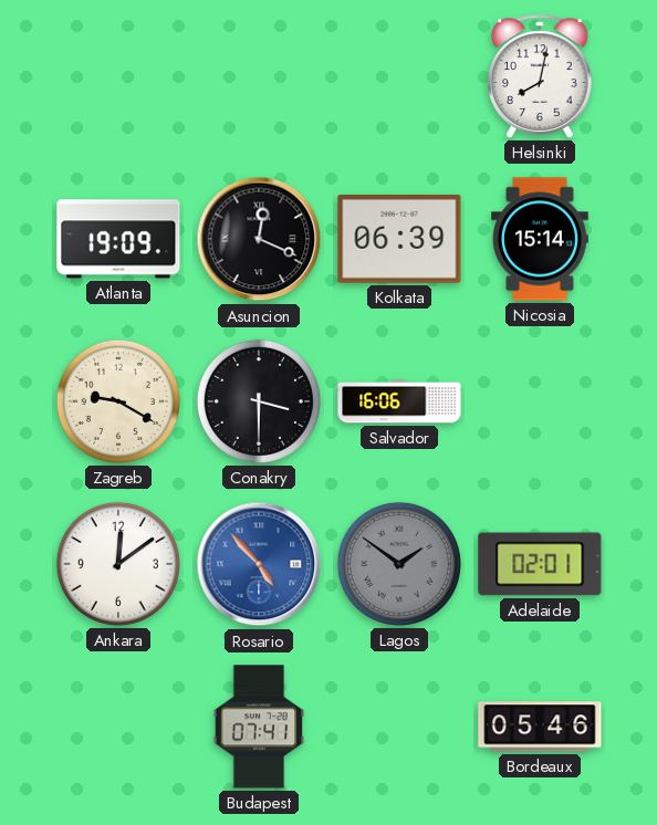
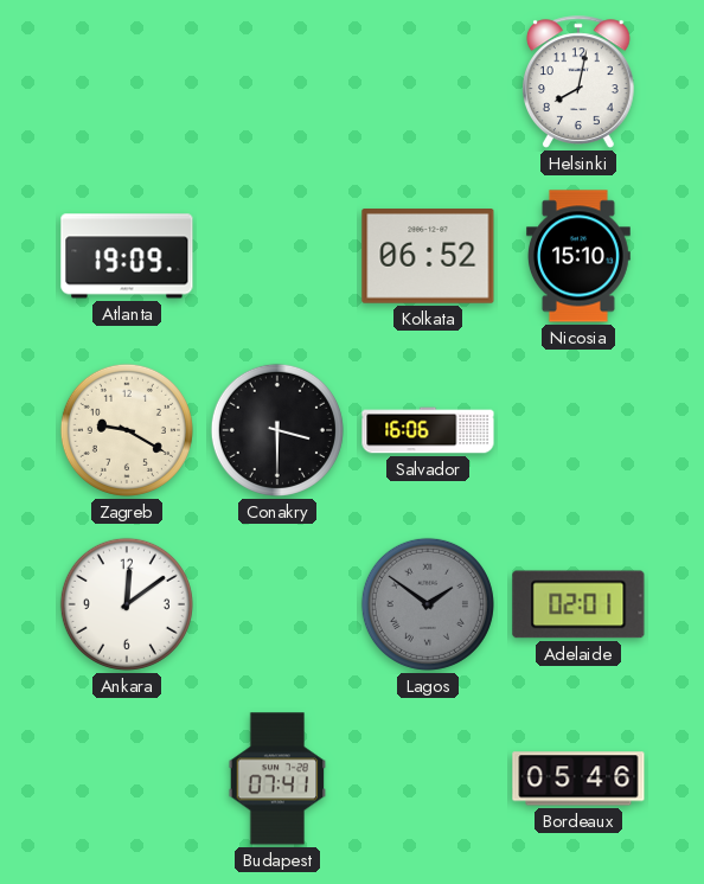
Asuncion: 12:19 -> none
Kolkata: 06:39 -> 06:52
Nicosia: 15:14 -> 15:10
Rosario: 4:53 -> none
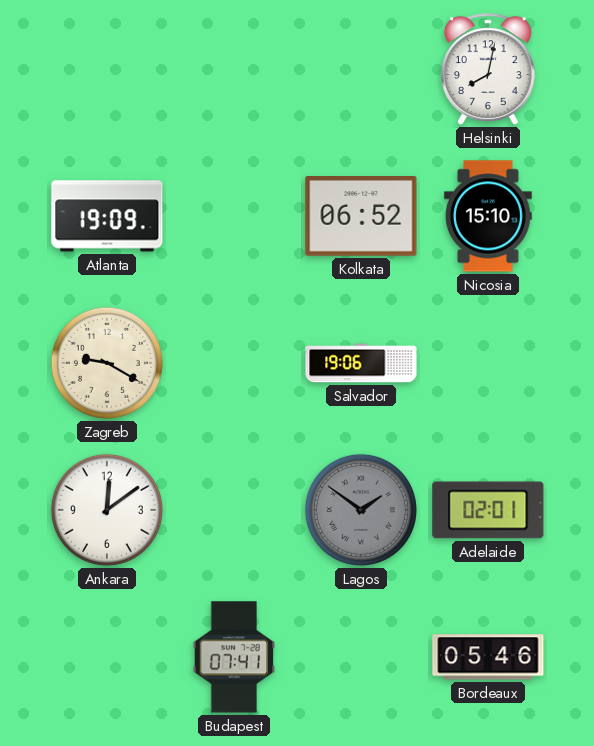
Conakry: 3:30 -> none
Salvador: 16:06 -> 19:06
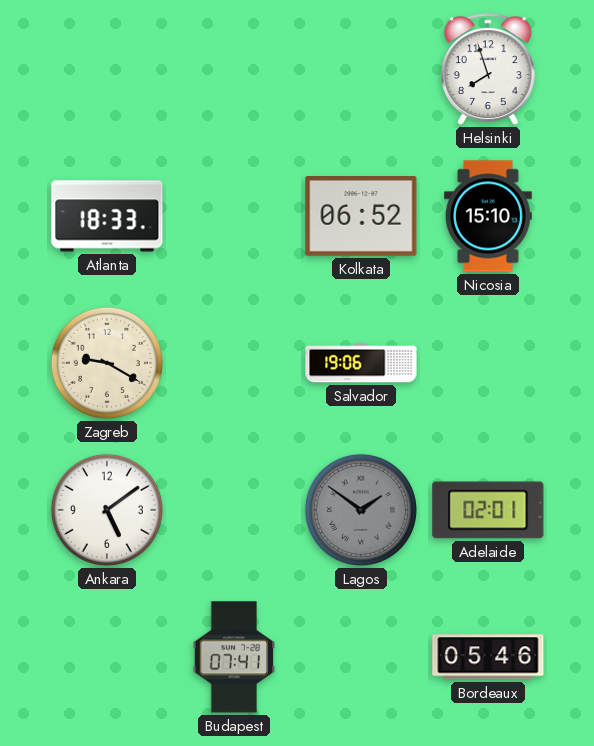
Helsinki: 8:02 -> 7:57
Atlanta: 19:09 -> 18:33
Ankara: 12:09 -> 5:09
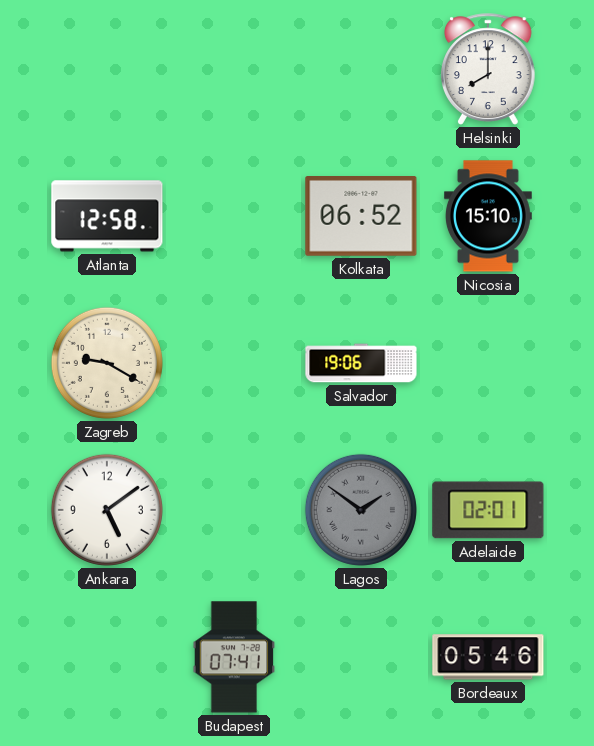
Helsinki: 7:57 -> 8:00
Atlanta: 18:33 -> 12:58
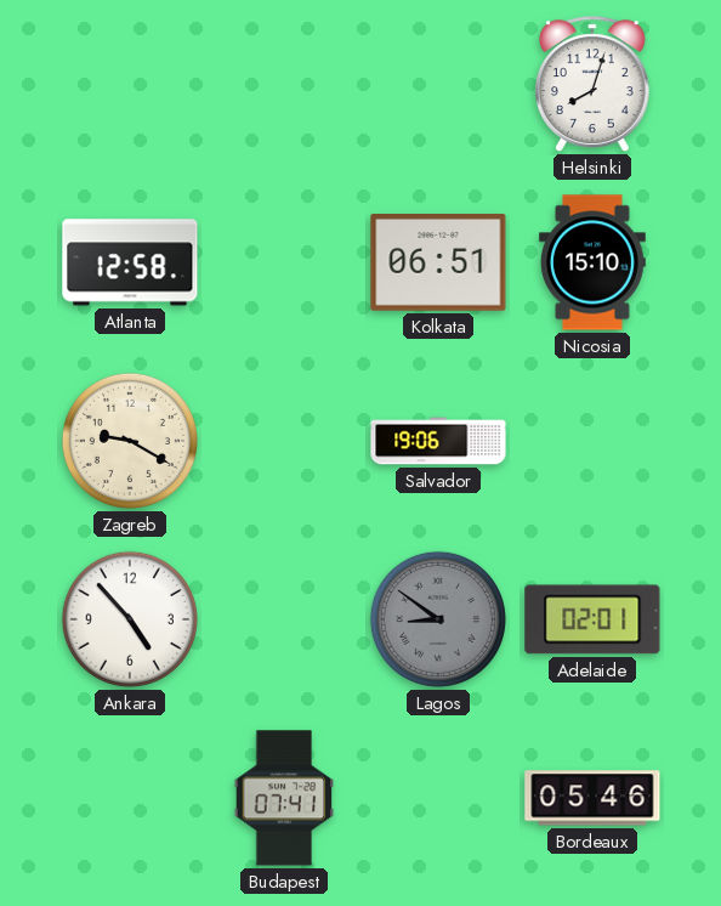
Helsinki: 8:00 -> 8:03
Kolkata: 06:52 -> 06:51
Ankara: 5:09 -> 4:53
Lagos: 1:51 -> 8:51
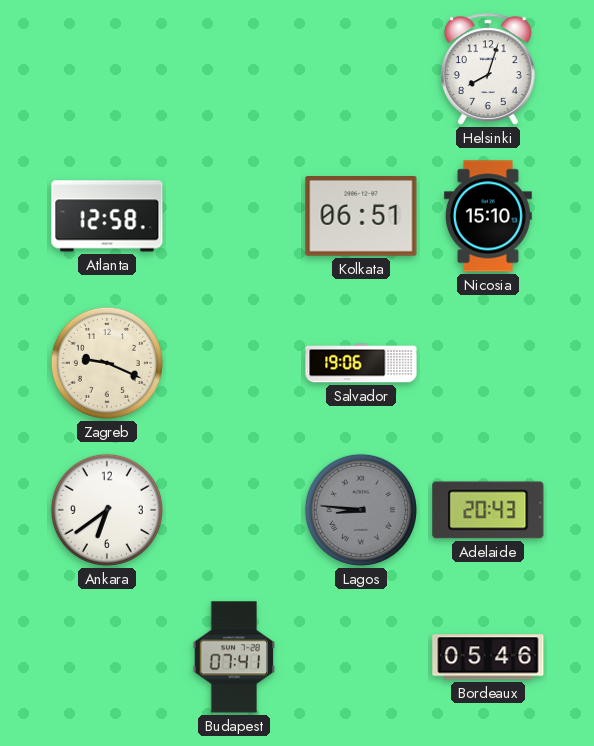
Zagreb: 9:20 -> 9:19
Ankara: 4:53 -> 6:39
Lagos: 8:51 -> 8:46
Adelaide: 02:01 -> 20:43
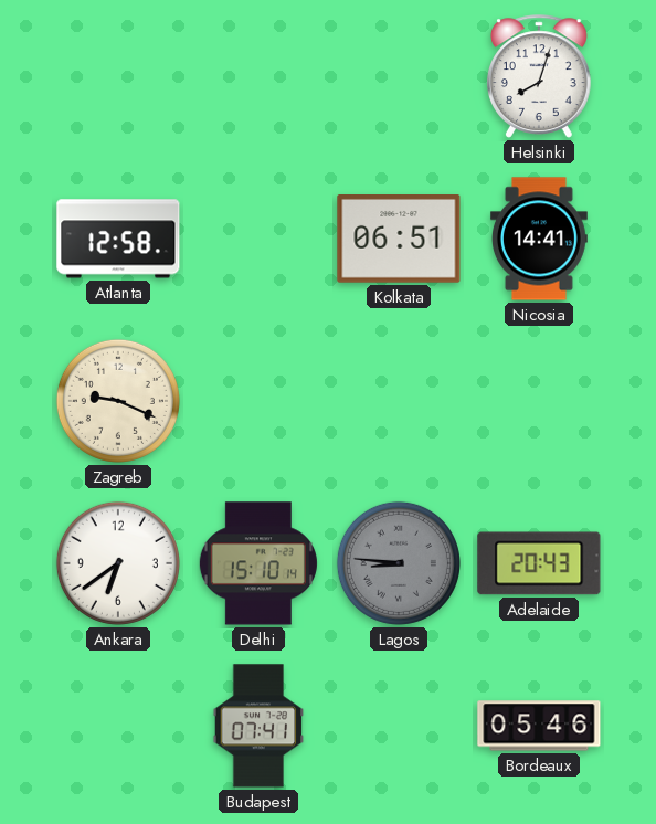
Nicosia: 15:10 -> 14:41
Salvador: 19:06 -> none
Delhi: none -> 15:10
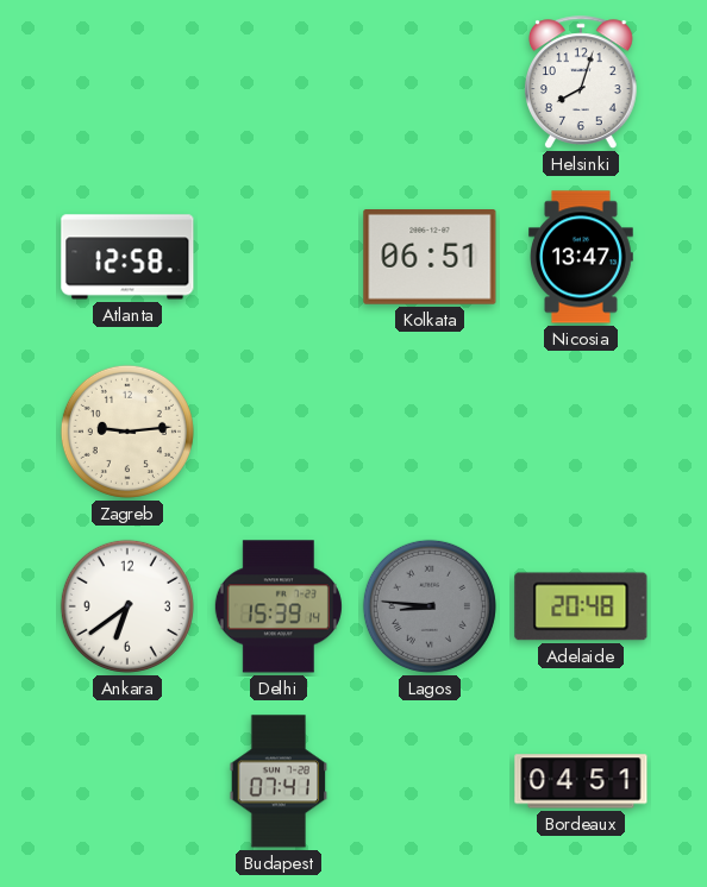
Nicosia: 14:41 -> 13:47
Zagreb: 9:19 -> 9:14
Delhi: 15:10 -> 15:39
Adelaide: 20:43 -> 20:48
Bordeaux: 05:46 -> 04:51
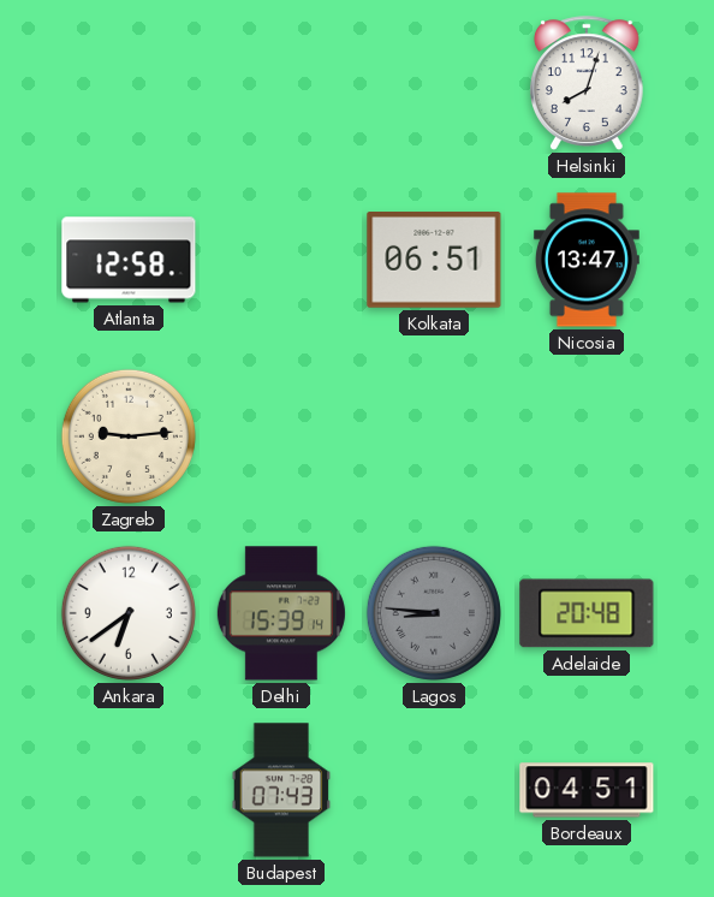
Budapest: 07:41 -> 07:43
